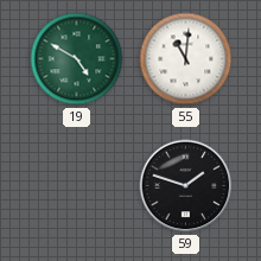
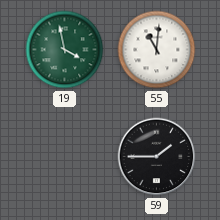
19: 4:50 -> 3:58
59: 1:48 -> 1:45
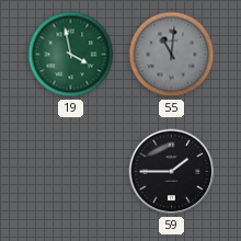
55 dial: white -> grey
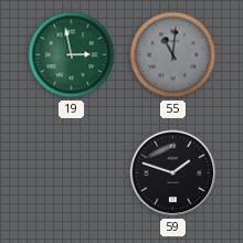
19: 3:58 -> 2:58
59: 1:45 -> 1:48
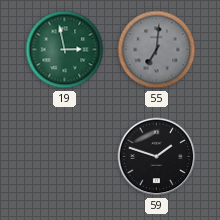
55: 11:01 -> 7:01
